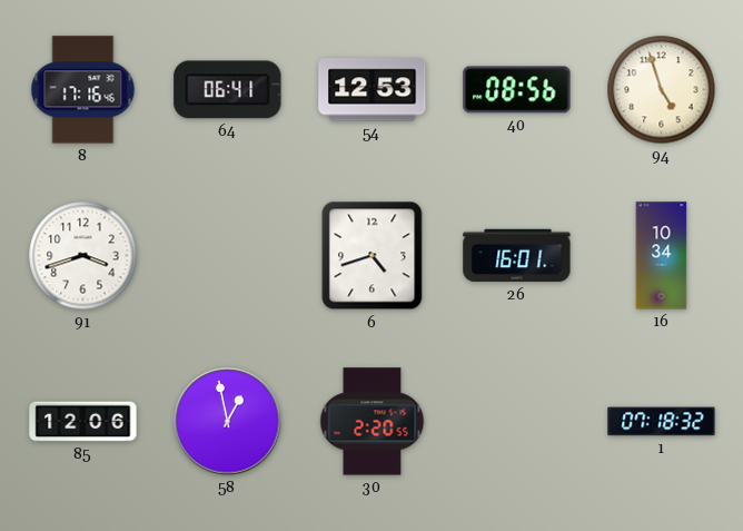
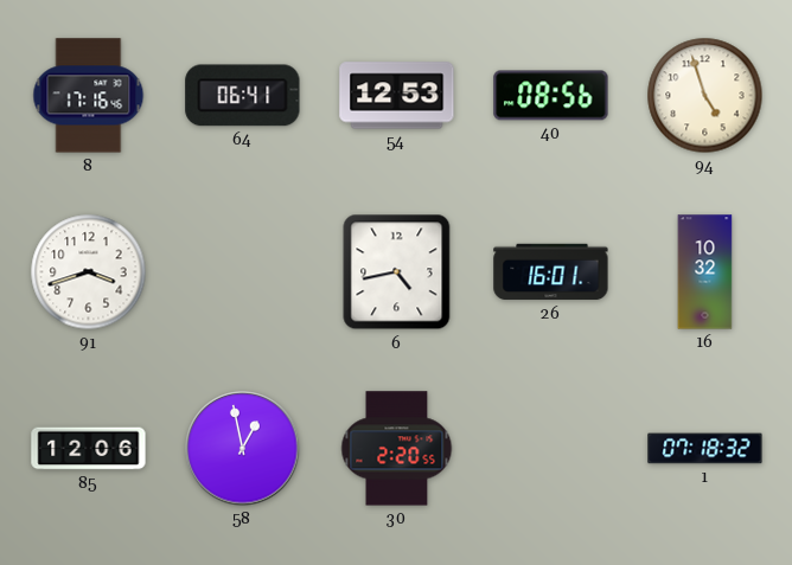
6: 4:42 -> 4:43
16: 10:34 -> 10:32
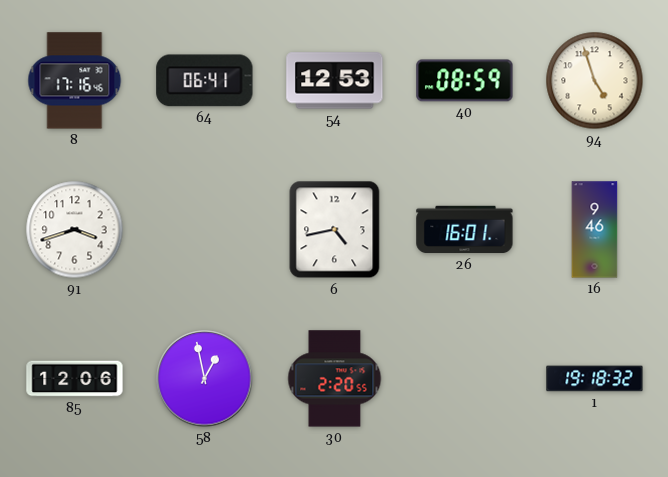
40: 08:56 -> 08:59
16: 10:32 -> 9:46
1: 07:18 -> 19:18
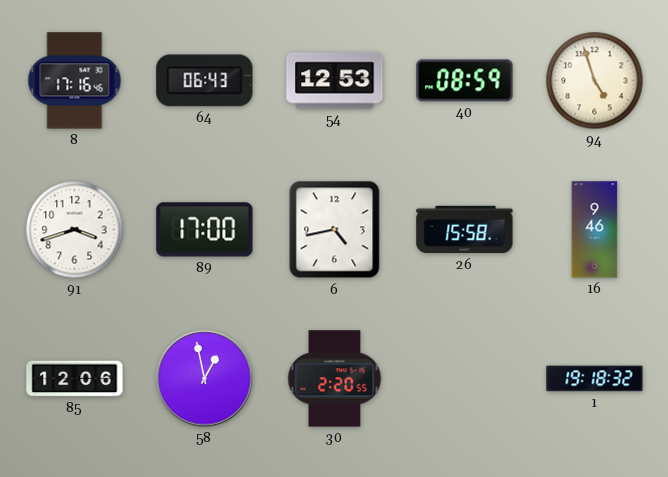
64: 06:41 -> 06:43
89: none -> 17:00
26: 16:01 -> 15:58
